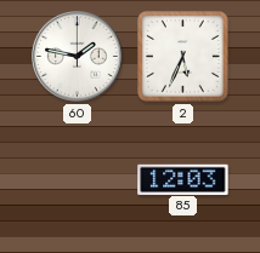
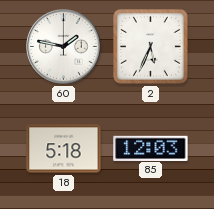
18: none -> 5:18
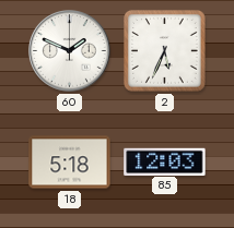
60: 1:47 -> 1:49
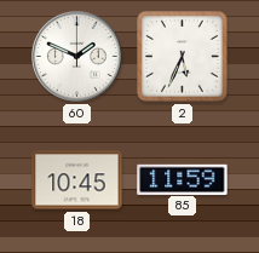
18: 5:18 -> 10:45
85: 12:03 -> 11:59
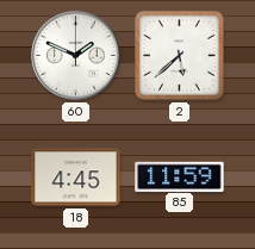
2: 5:34 -> 5:38
18: 10:45 -> 4:45
